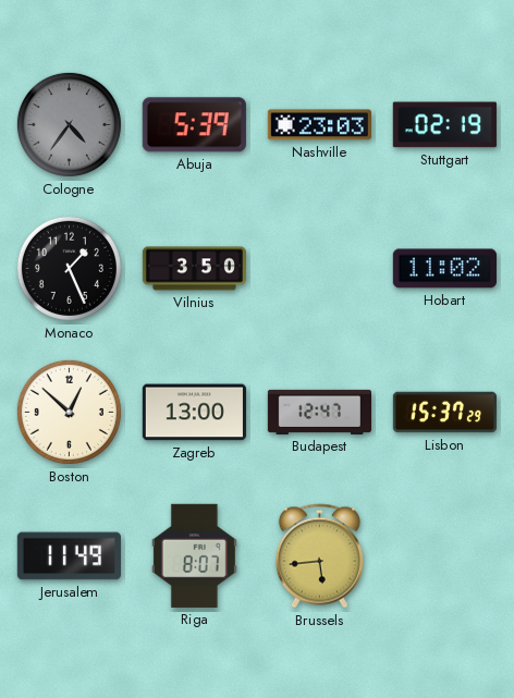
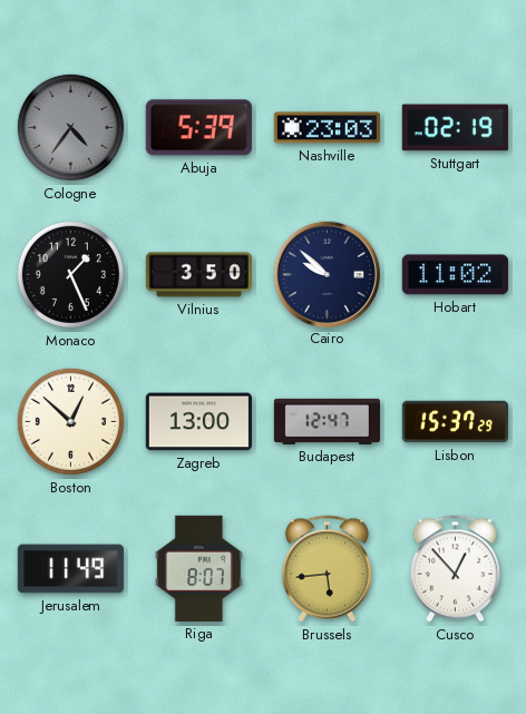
Cairo: none -> 9:52
Cusco: none -> 12:53
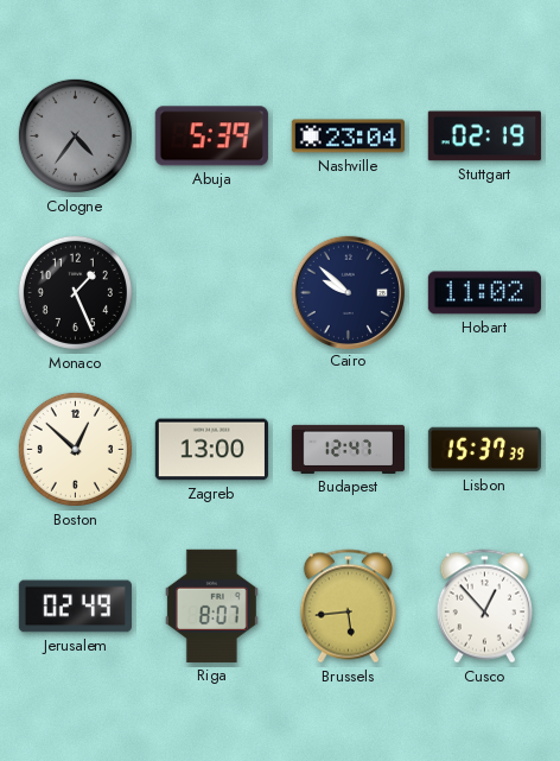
Nashville: 23:03 -> 23:04
Vilnius: 3:50 -> none
Lisbon: 15:37:29 -> 15:37:39
Jerusalem: 11:49 -> 02:49
